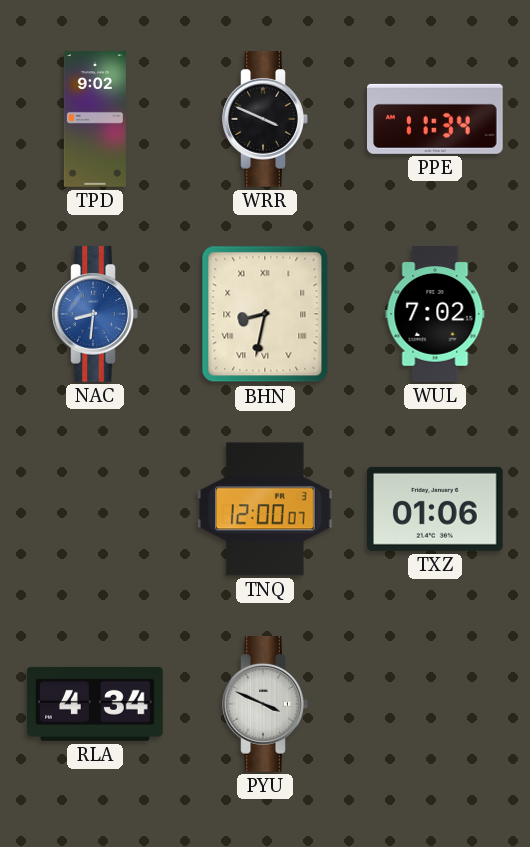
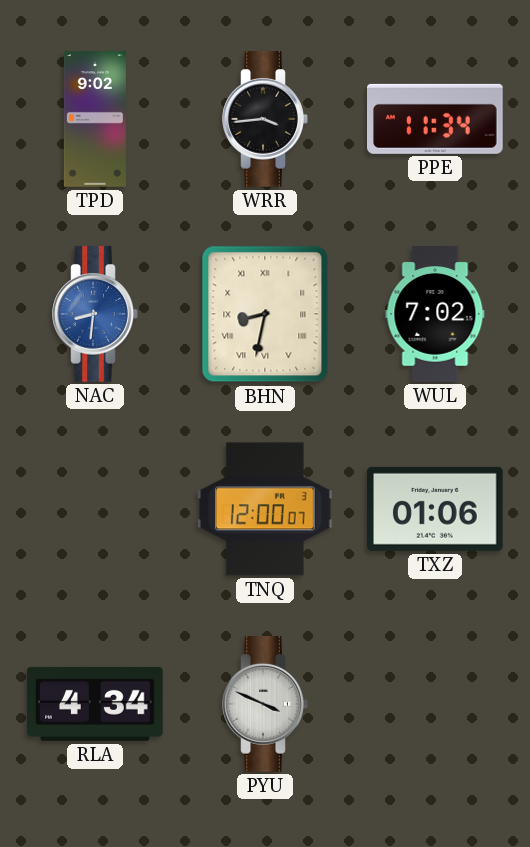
WRR: 3:49 -> 3:44
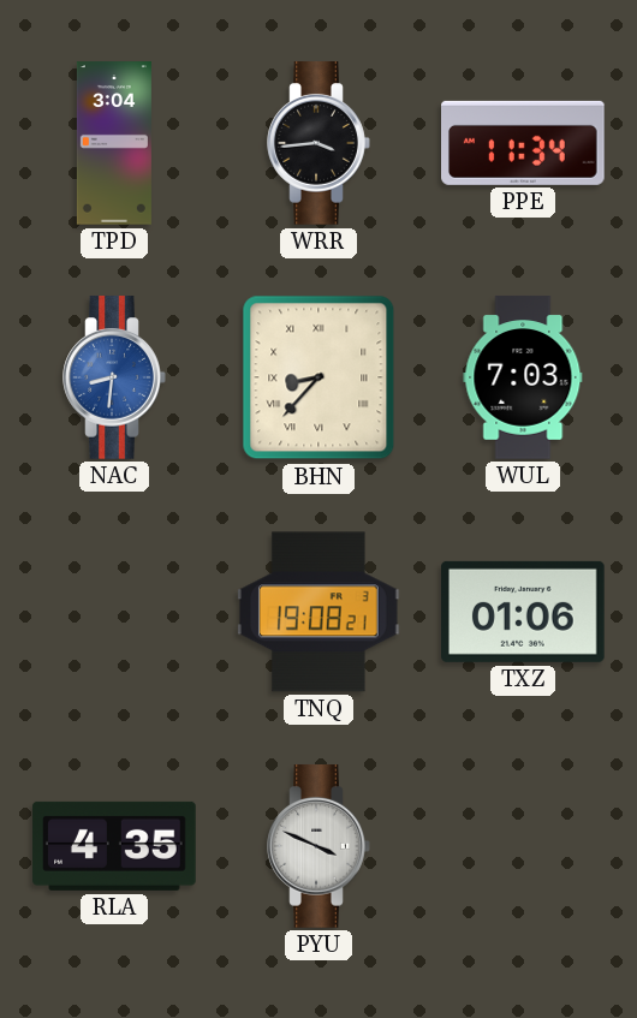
TPD: 9:02 -> 3:04
BHN: 8:32 -> 8:37
WUL: 7:02 -> 7:03
TNQ: 12:00 -> 19:08
RLA: 4:34 -> 4:35
